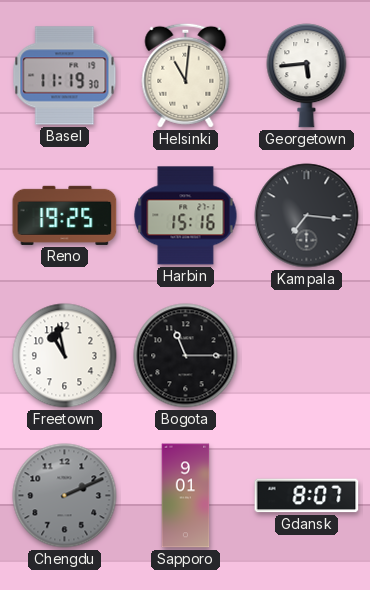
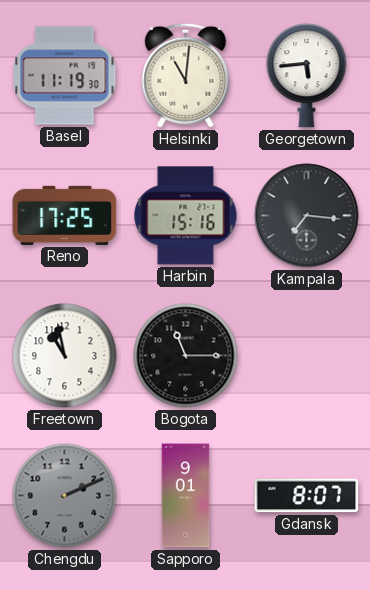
Reno: 19:25 -> 17:25
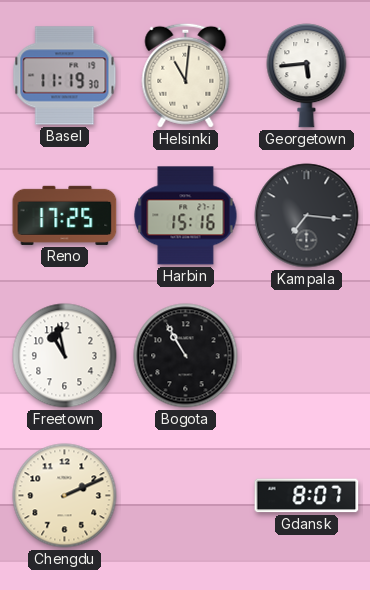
Bogota: 11:15 -> 10:55
Chengdu dial: grey -> cream
Sapporo: 9:01 -> none
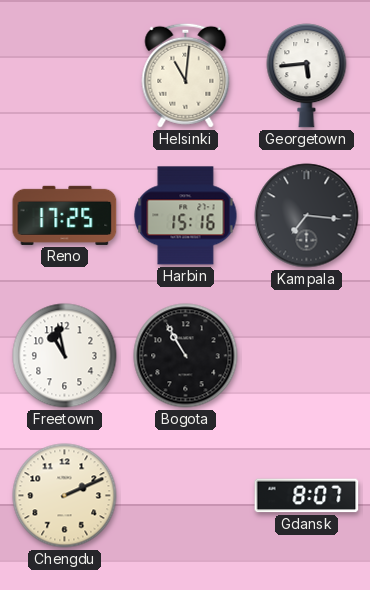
Basel: 11:19 -> none
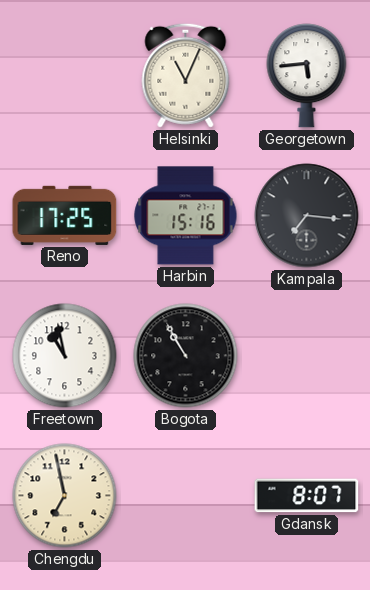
Helsinki: 11:01 -> 11:04
Chengdu: 2:11 -> 6:58
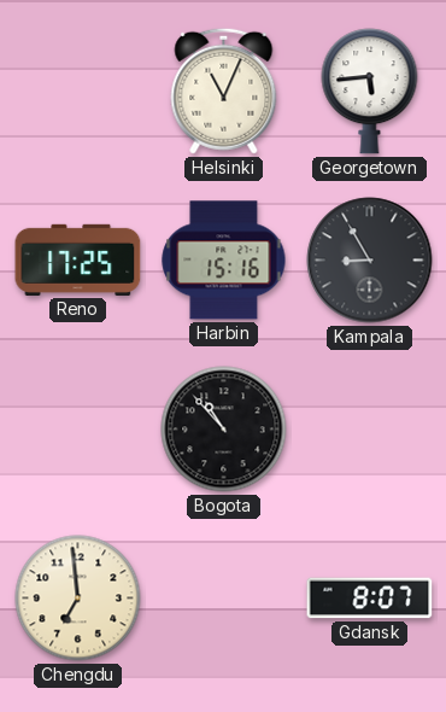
Kampala: 7:16 -> 8:55
Freetown: 10:58 -> none
Bogota: 10:55 -> 10:53
Chengdu: 6:58 -> 6:59
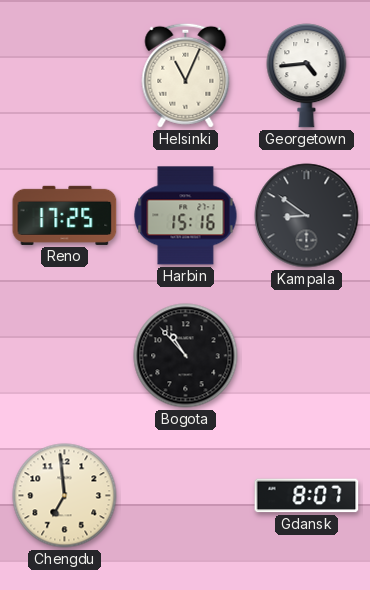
Georgetown: 5:44 -> 4:44
Kampala: 8:55 -> 8:51
